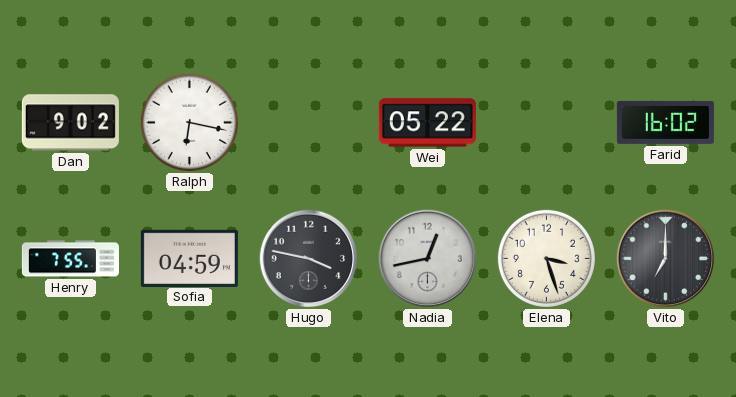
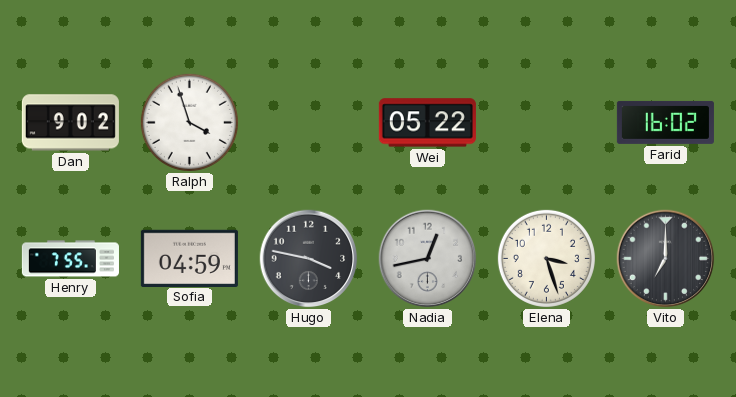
Ralph: 6:17 -> 3:57
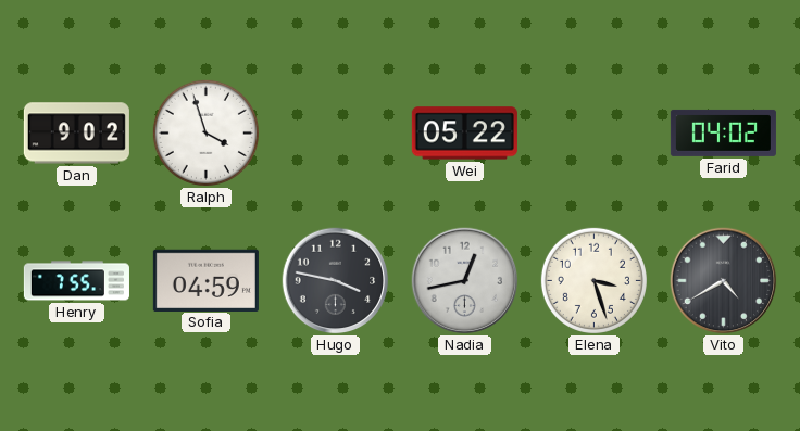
Farid: 16:02 -> 04:02
Vito: 7:00 -> 4:40
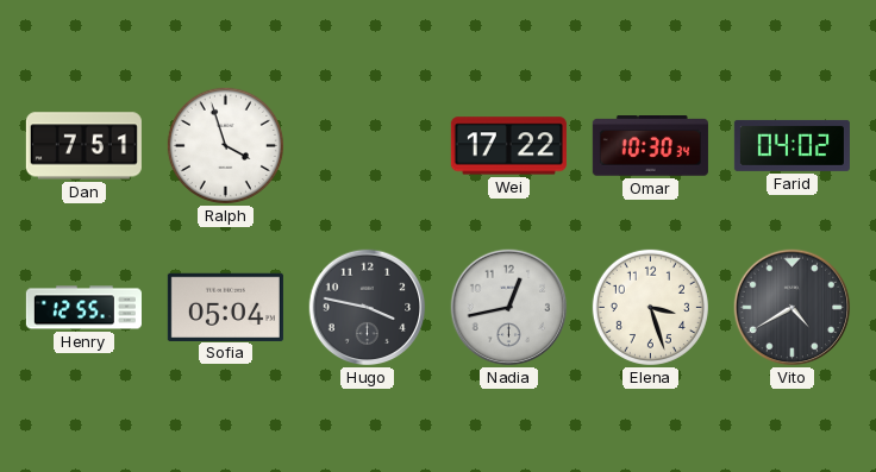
Dan: 9:02 -> 7:51
Wei: 05:22 -> 17:22
Omar: none -> 10:30
Henry: 7:55 -> 12:55
Sofia: 04:59 -> 05:04
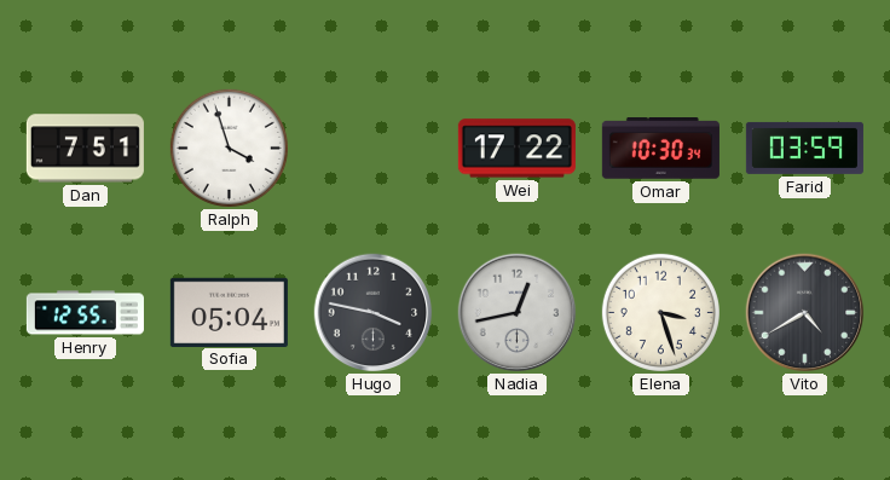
Farid: 04:02 -> 03:59
